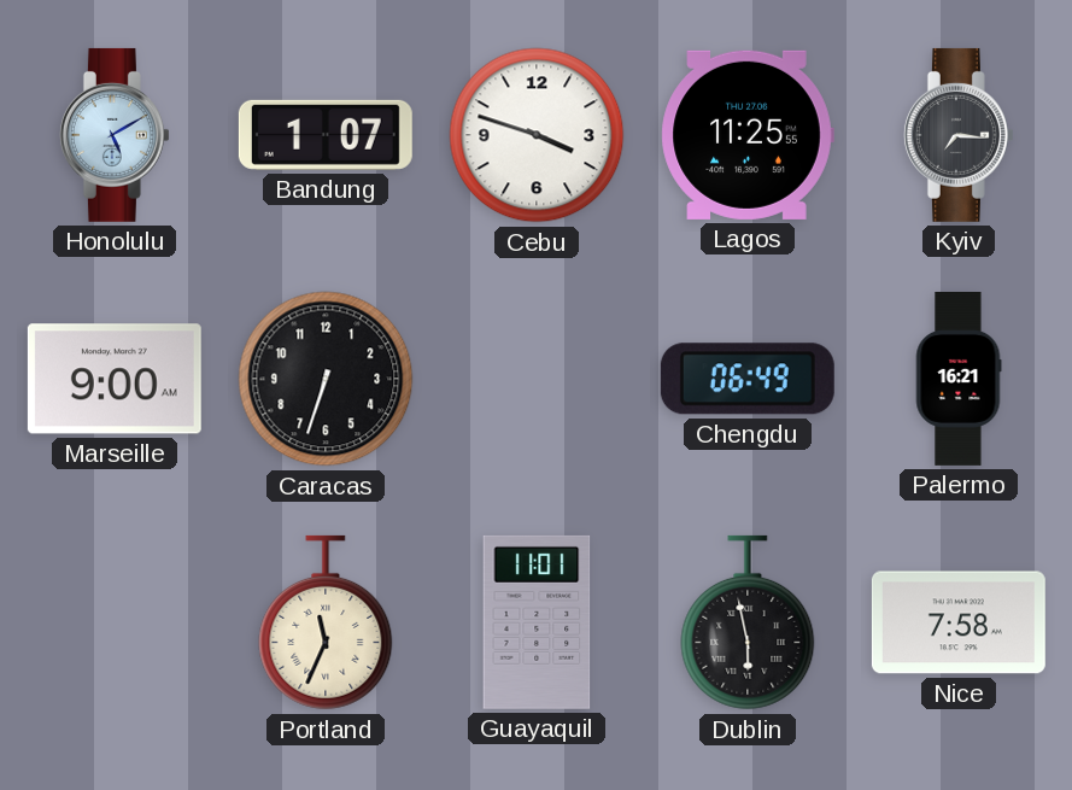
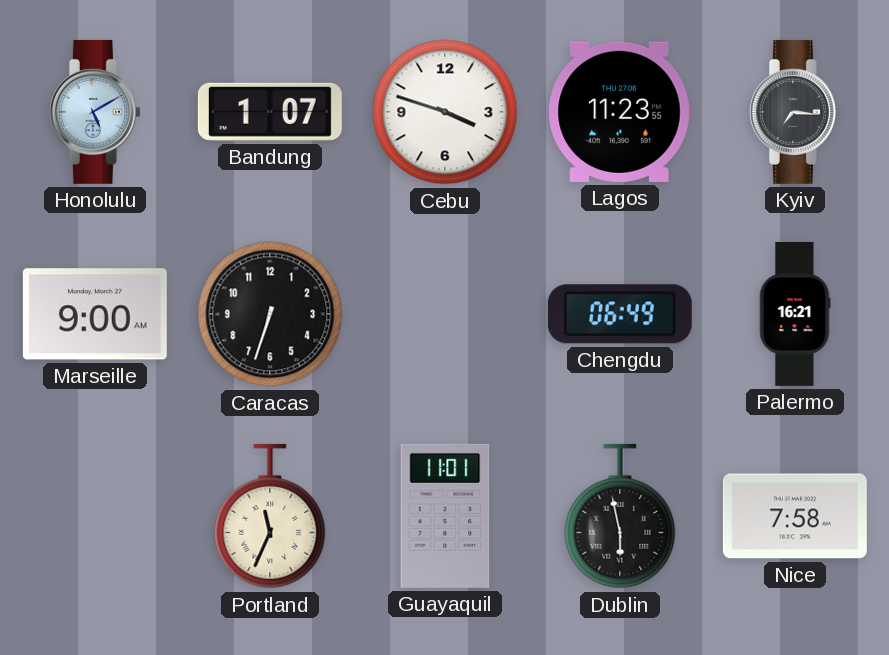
Lagos: 11:25 -> 11:23
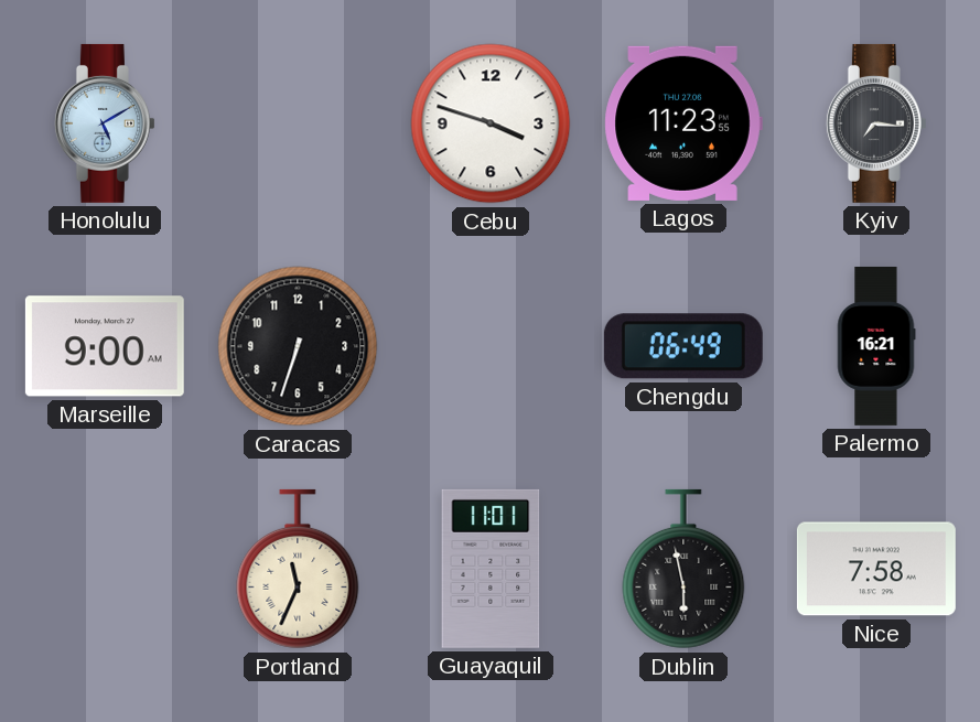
Bandung: 1:07 -> none
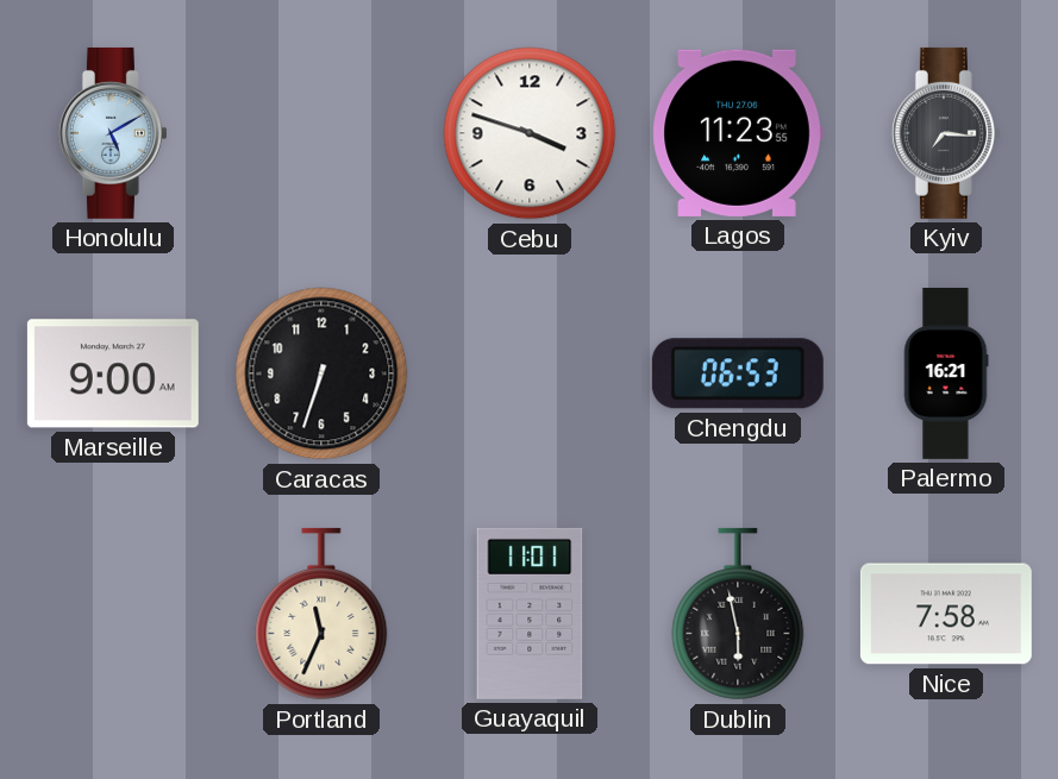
Chengdu: 06:49 -> 06:53
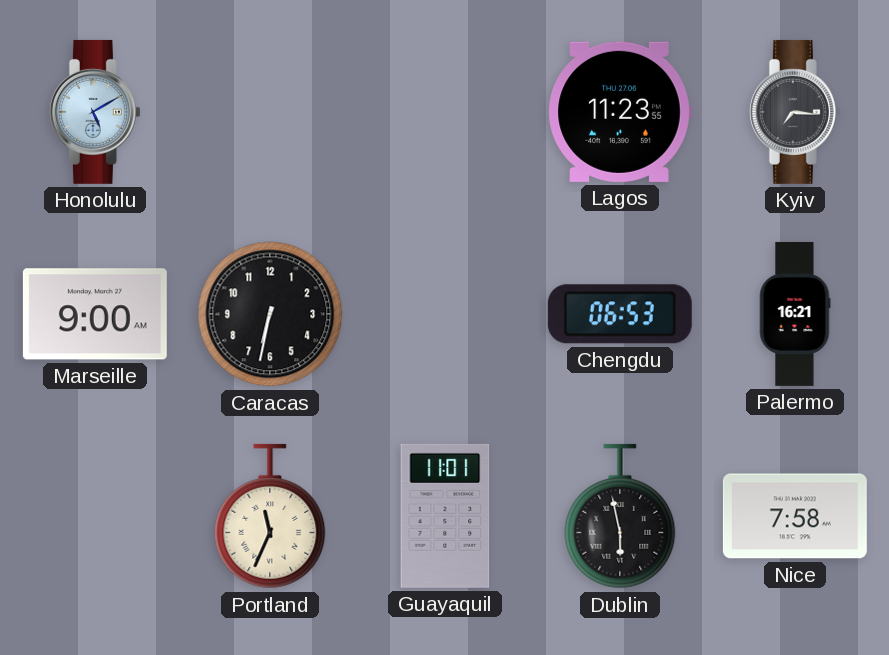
Cebu: 3:48 -> none
Caracas: 6:33 -> 6:32
